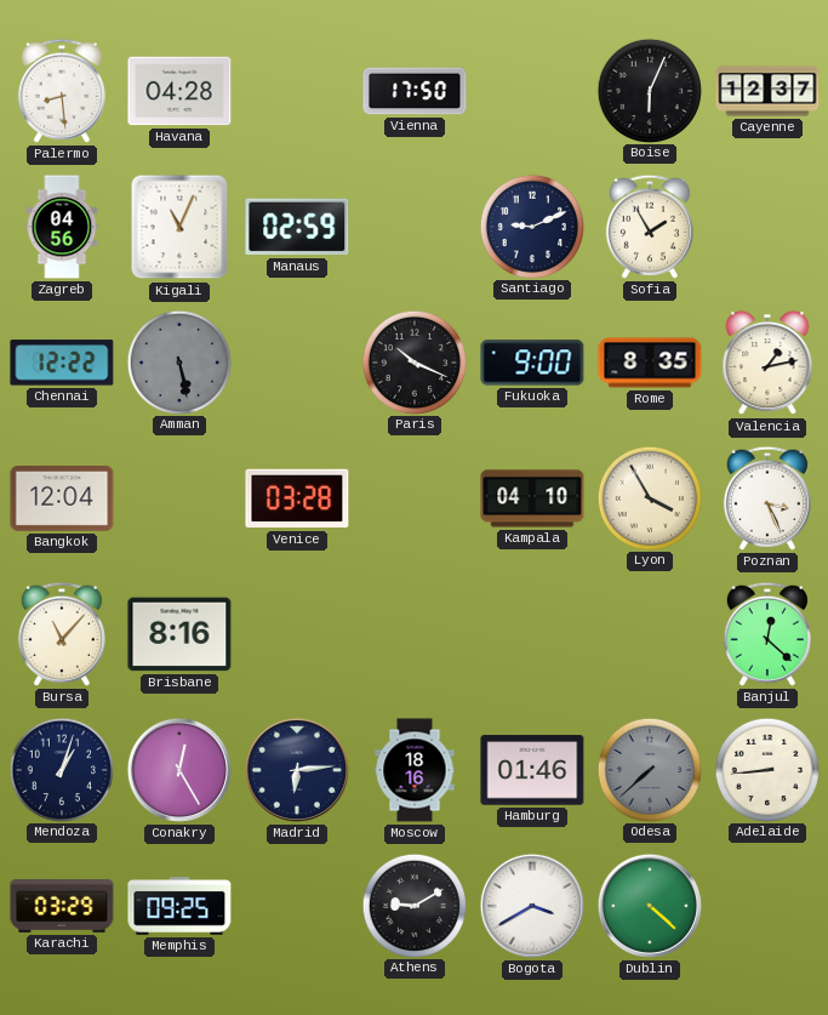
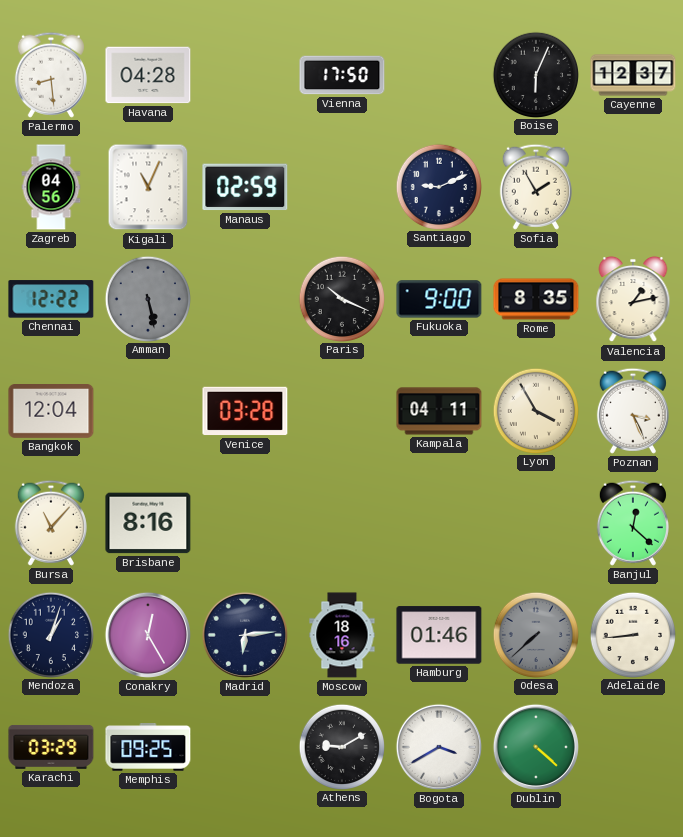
Kampala: 04:10 -> 04:11
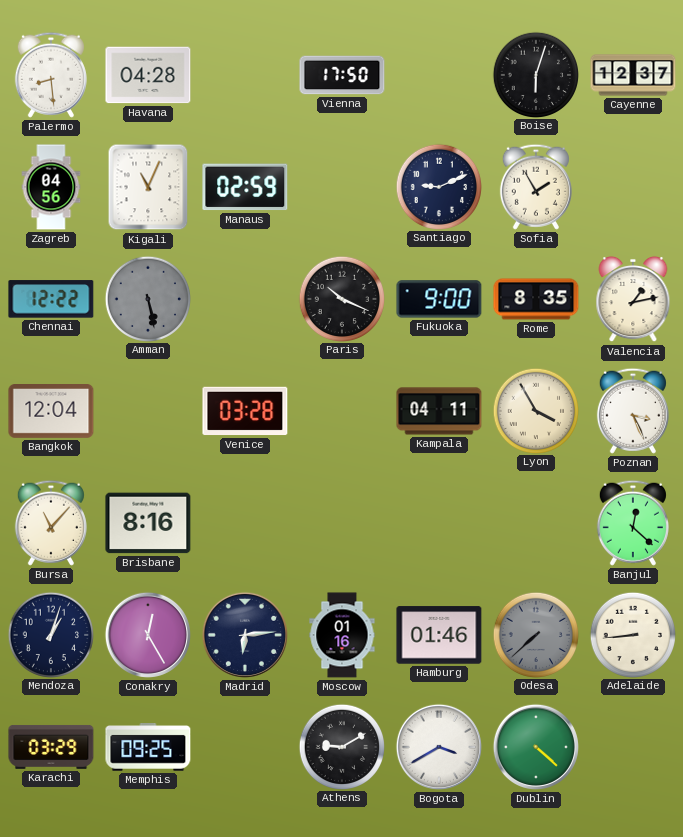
Boise: 6:04 -> 6:03
Moscow: 18:16 -> 01:16
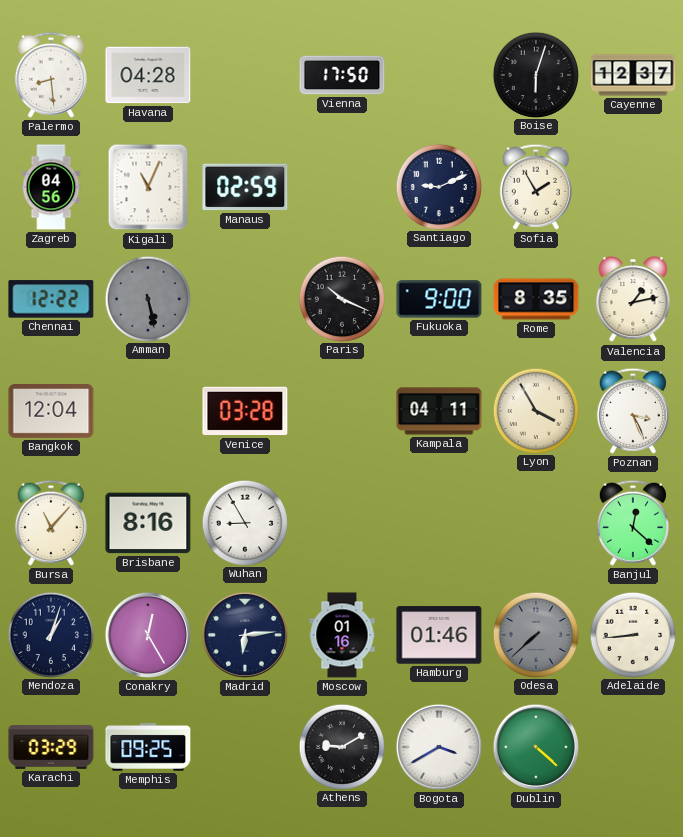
Wuhan: none -> 8:55
